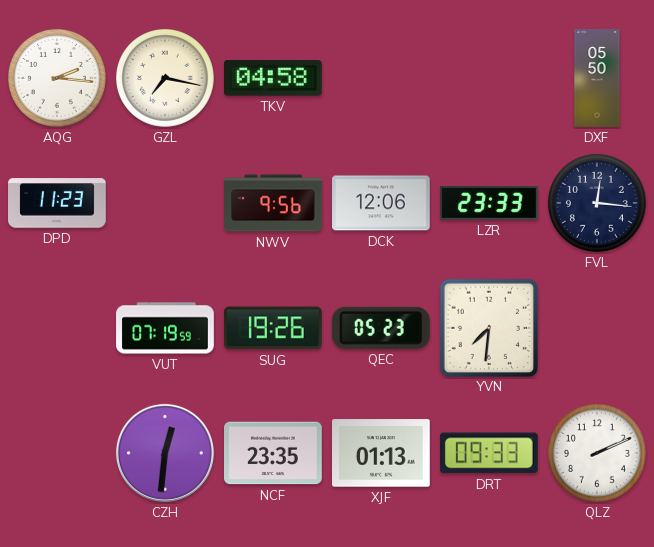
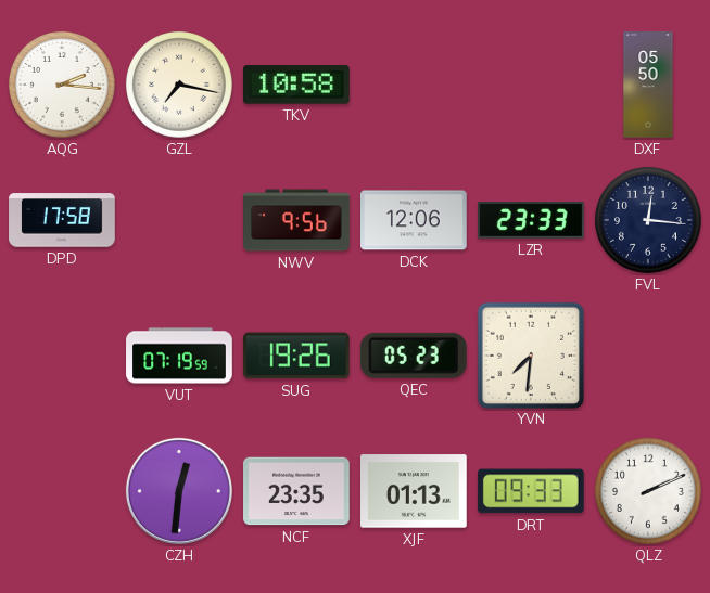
TKV: 04:58 -> 10:58
DPD: 11:23 -> 17:58
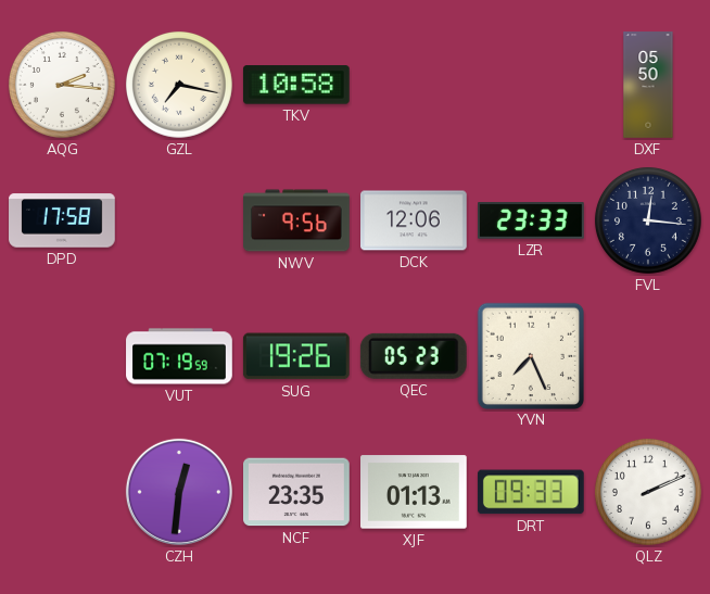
YVN: 7:31 -> 7:26
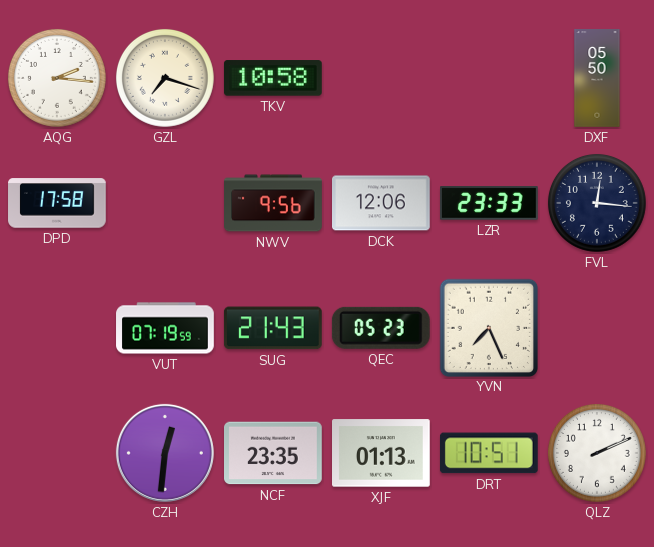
GZL: 7:17 -> 7:18
SUG: 19:26 -> 21:43
DRT: 09:33 -> 10:51
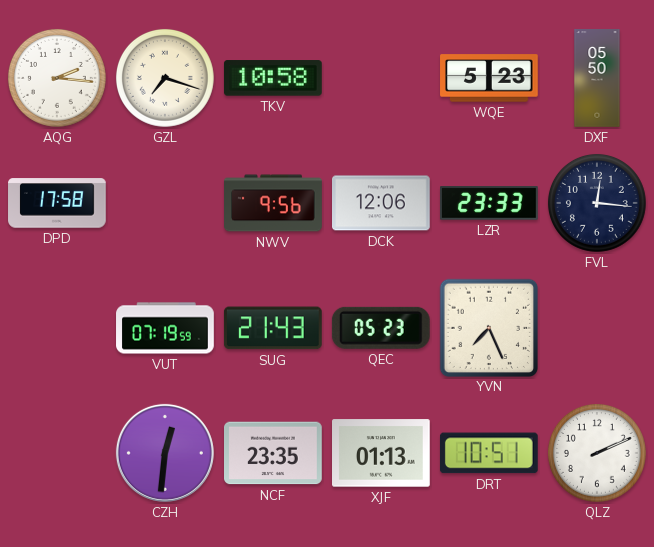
WQE: none -> 5:23
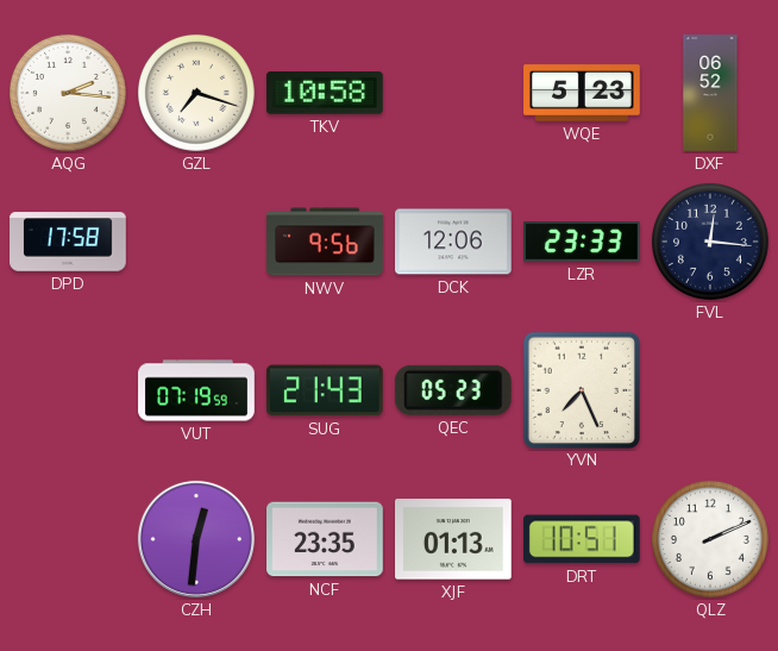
DXF: 05:50 -> 06:52
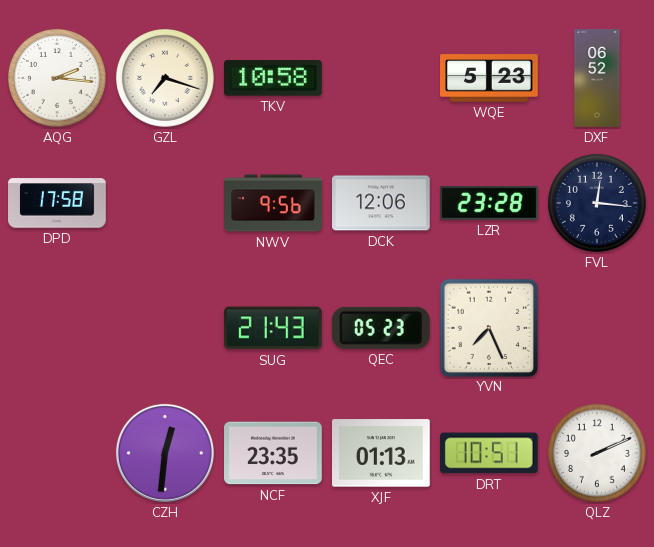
LZR: 23:33 -> 23:28
VUT: 07:19 -> none
